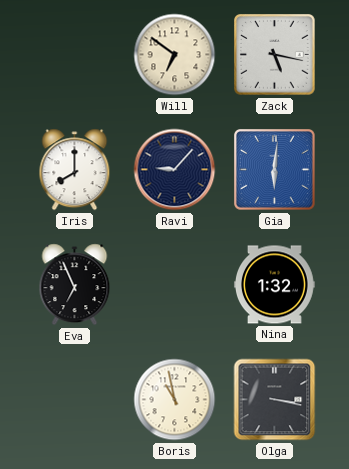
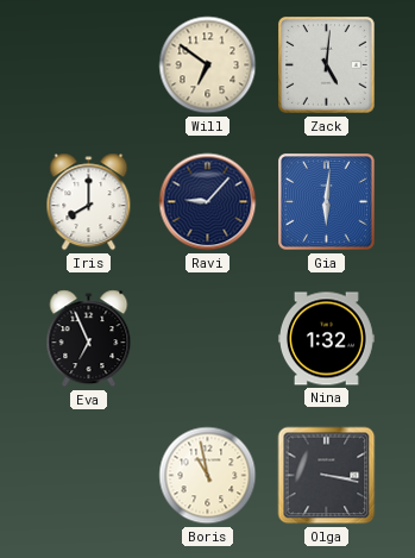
Zack: 5:17 -> 5:01
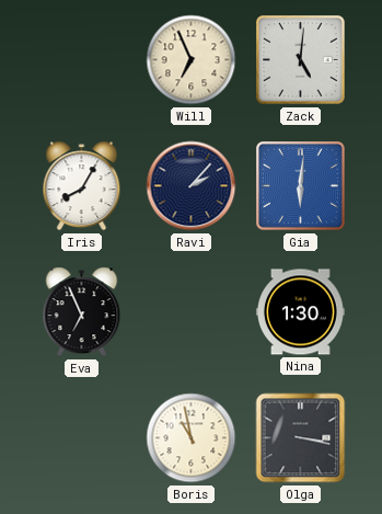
Will: 6:51 -> 6:56
Iris: 8:00 -> 8:05
Ravi: 9:07 -> 2:07
Nina: 1:32 -> 1:30
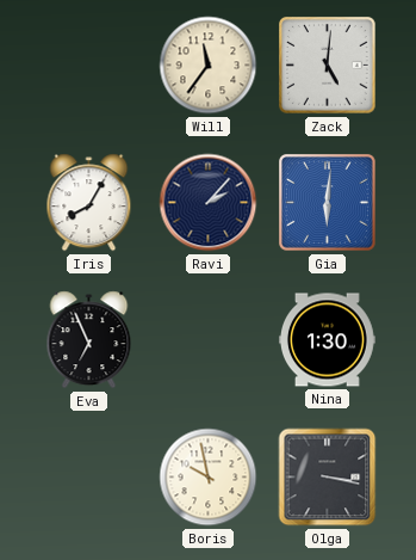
Will: 6:56 -> 11:36
Boris: 10:58 -> 9:58
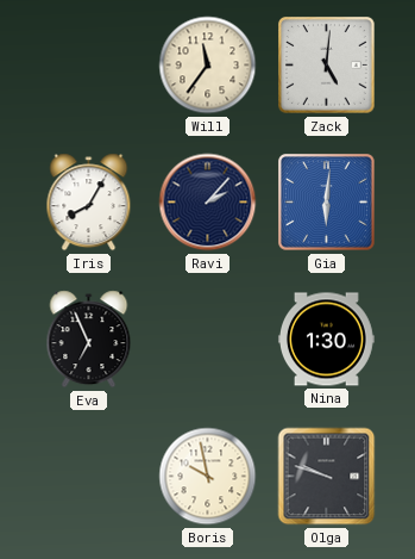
Olga: 3:17 -> 9:48
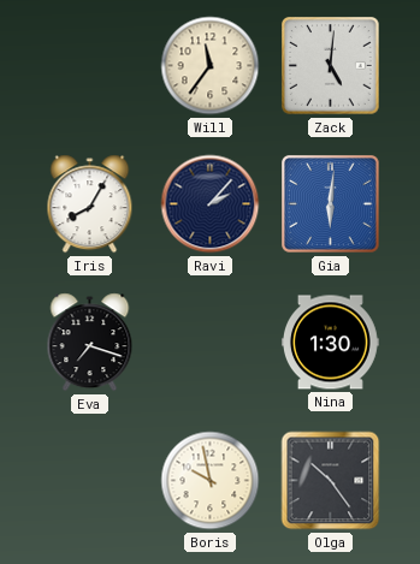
Eva: 6:56 -> 7:18
Olga: 9:48 -> 10:24
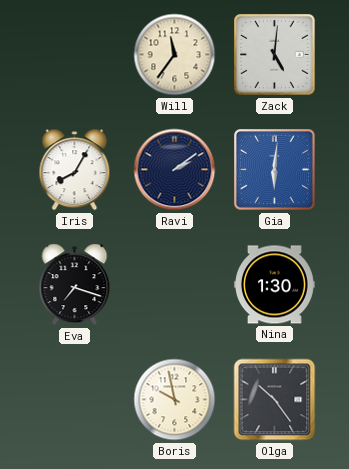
Ravi: 2:07 -> 2:09
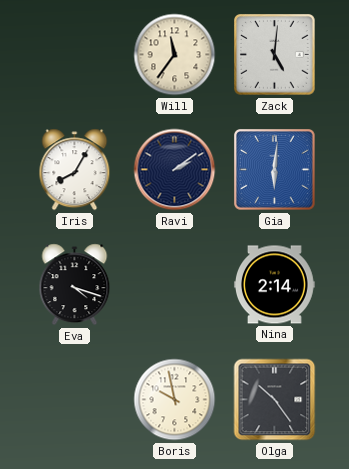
Eva: 7:18 -> 4:18
Nina: 1:30 -> 2:14
